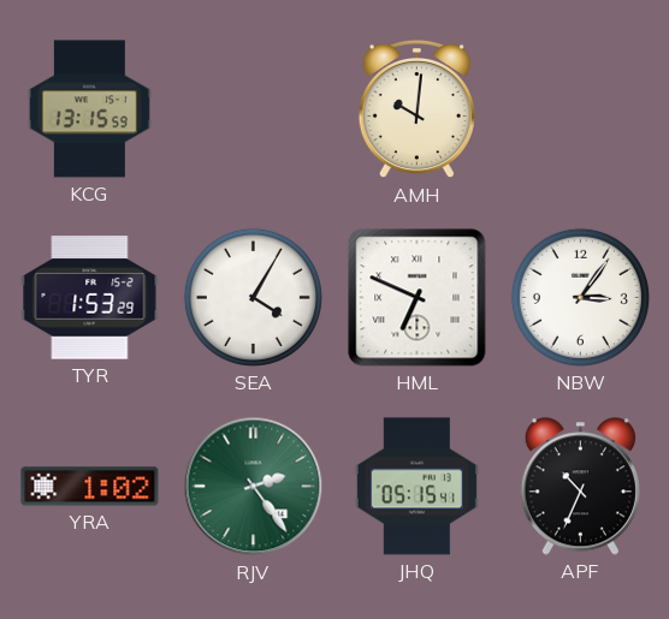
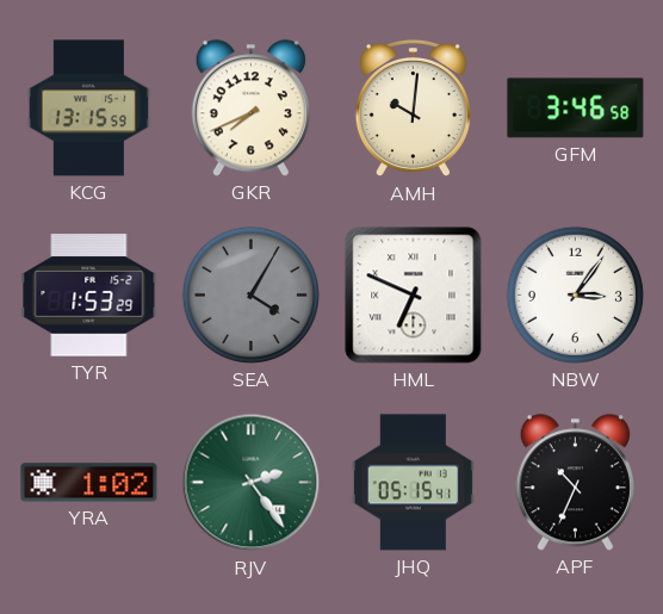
GKR: none -> 7:41
GFM: none -> 3:46
SEA dial: white -> grey
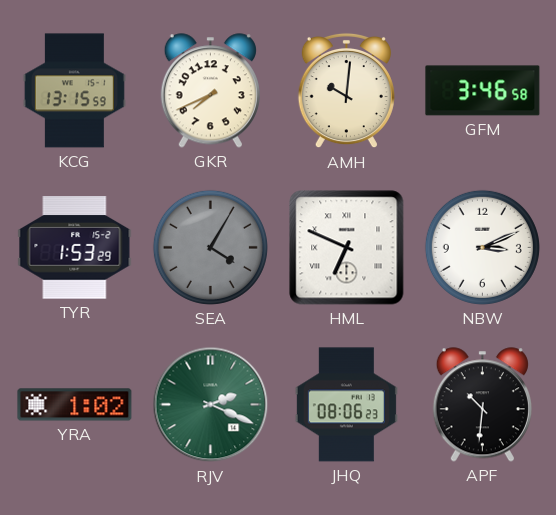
NBW: 3:06 -> 3:11
RJV: 2:24 -> 2:19
JHQ: 05:15 -> 08:06
APF: 10:34 -> 10:31
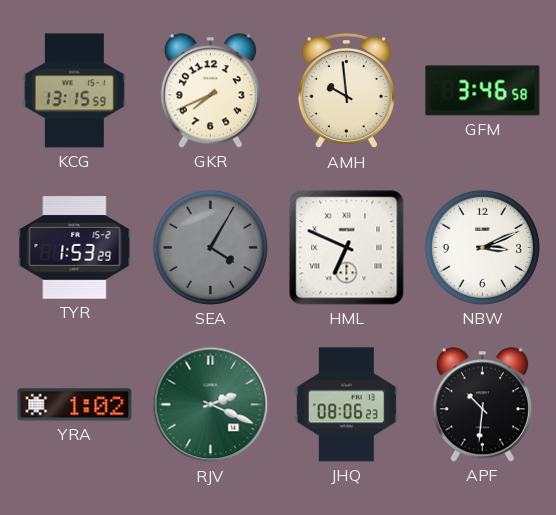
AMH: 10:01 -> 9:59
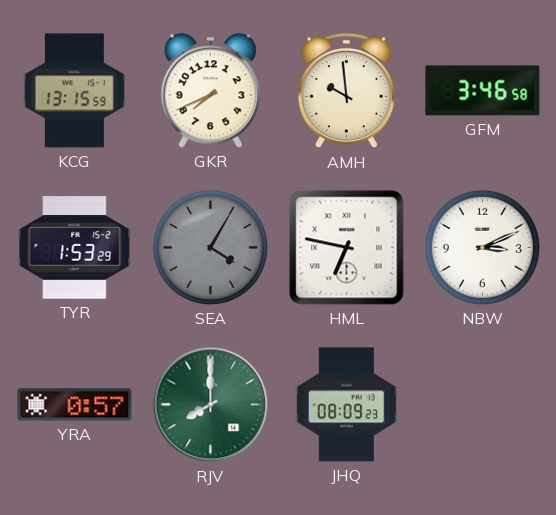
HML: 6:49 -> 6:47
YRA: 1:02 -> 0:57
RJV: 2:19 -> 8:00
JHQ: 08:06 -> 08:09
APF: 10:31 -> none
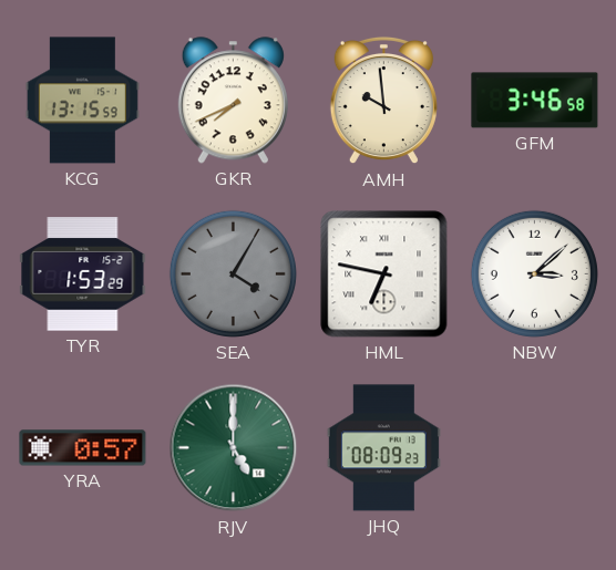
NBW: 3:11 -> 3:08
RJV: 8:00 -> 5:00
